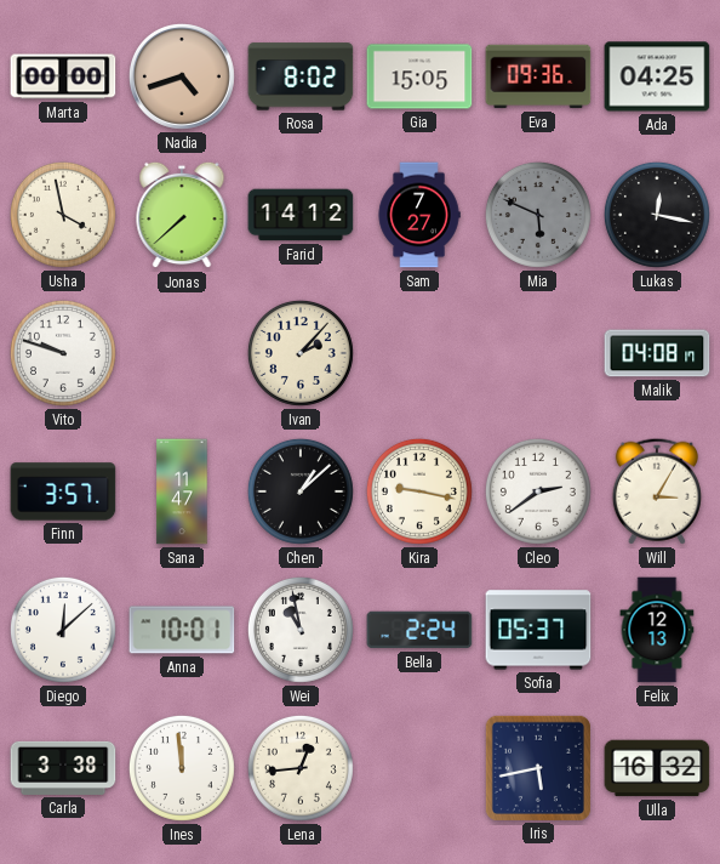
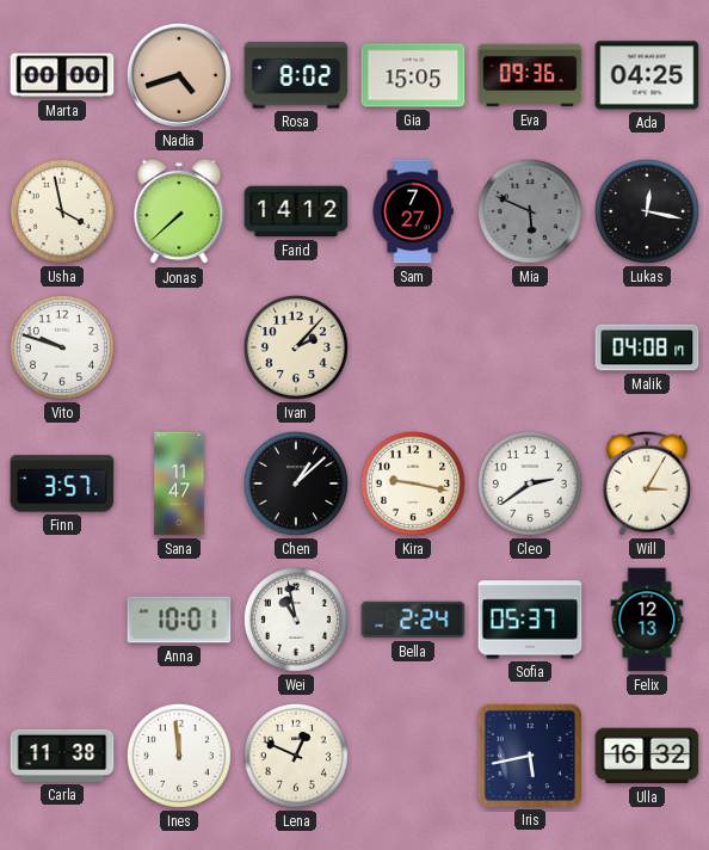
Diego: 12:08 -> none
Carla: 3:38 -> 11:38
Lena: 12:44 -> 12:49
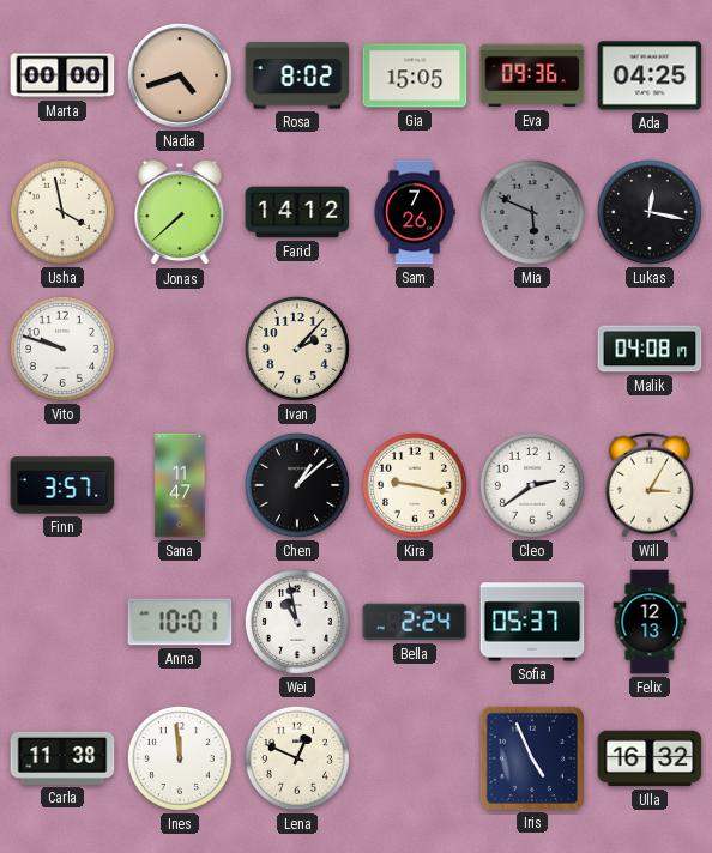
Sam: 7:27 -> 7:26
Iris: 5:43 -> 4:56
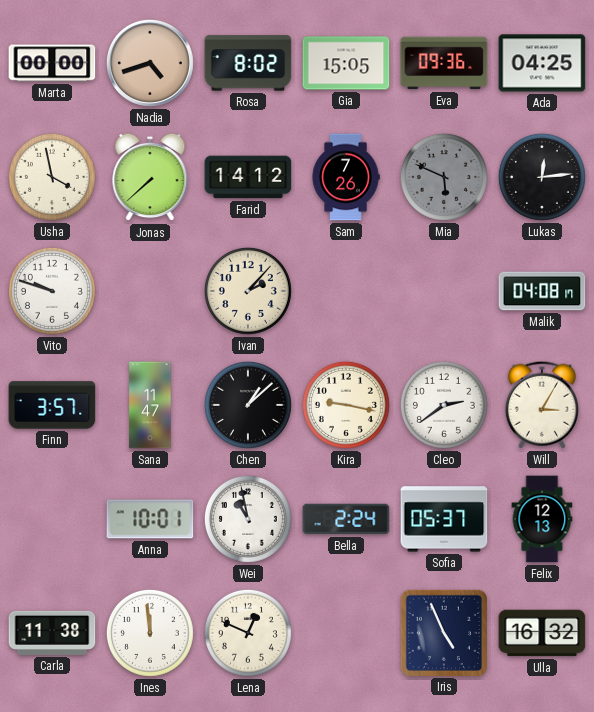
Lukas: 12:17 -> 12:14
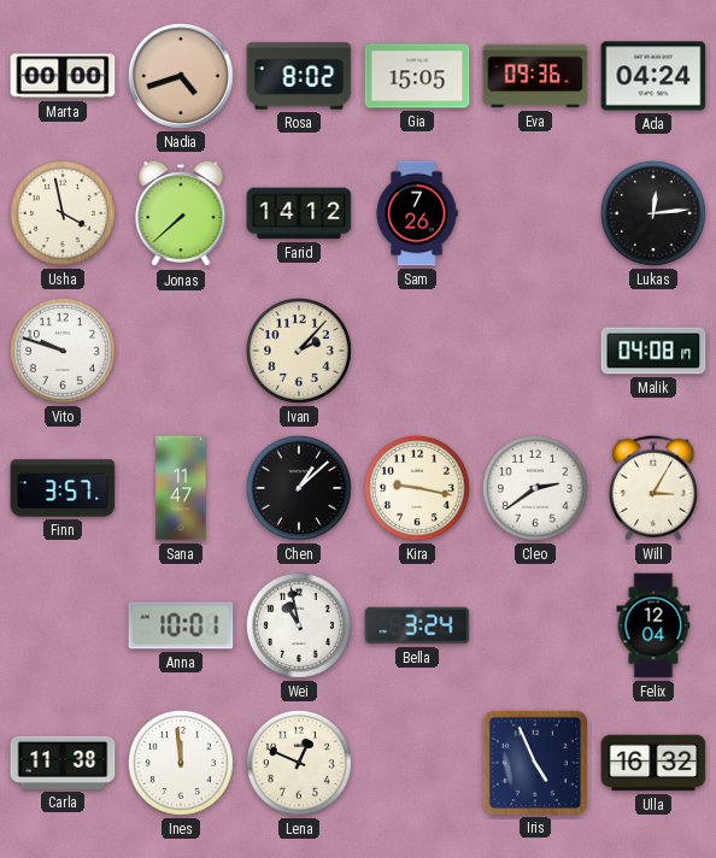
Ada: 04:25 -> 04:24
Mia: 5:49 -> none
Bella: 2:24 -> 3:24
Sofia: 05:37 -> none
Felix: 12:13 -> 12:04
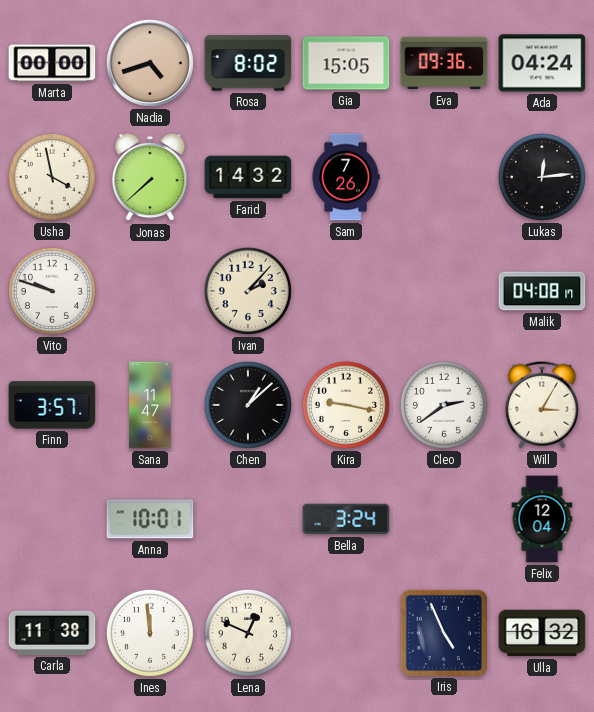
Farid: 14:12 -> 14:32
Wei: 10:58 -> none
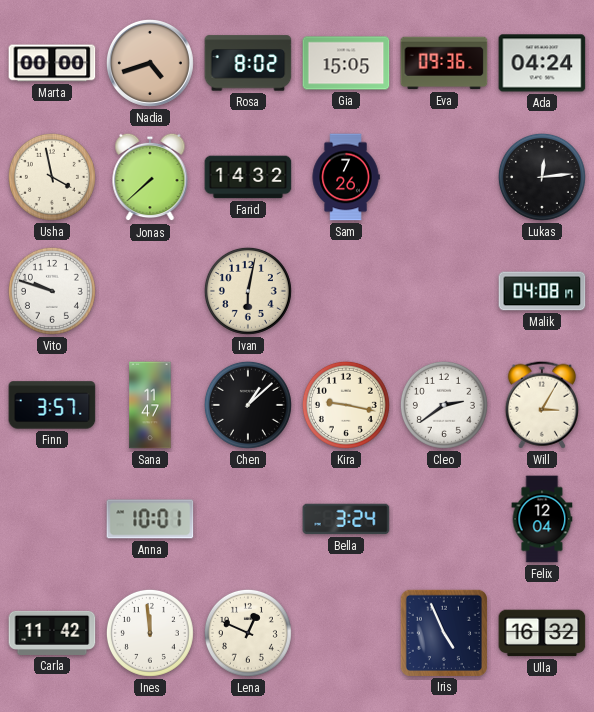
Ivan: 2:07 -> 6:02
Carla: 11:38 -> 11:42
